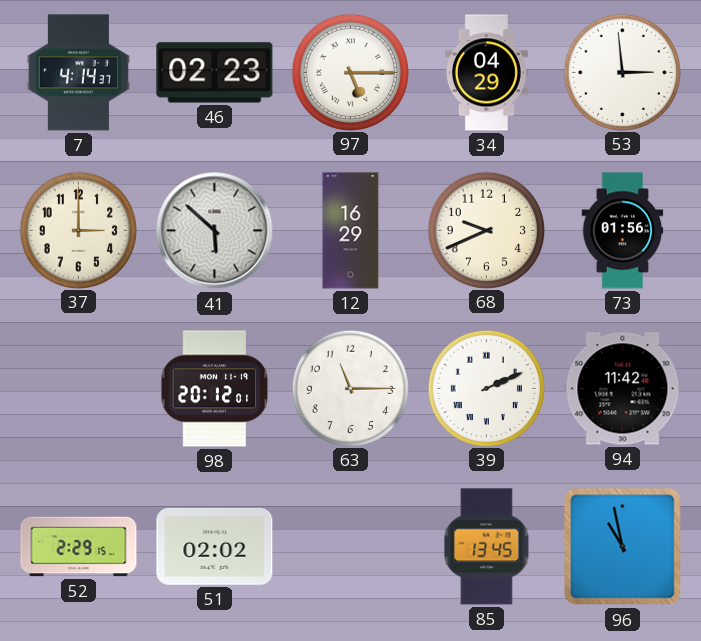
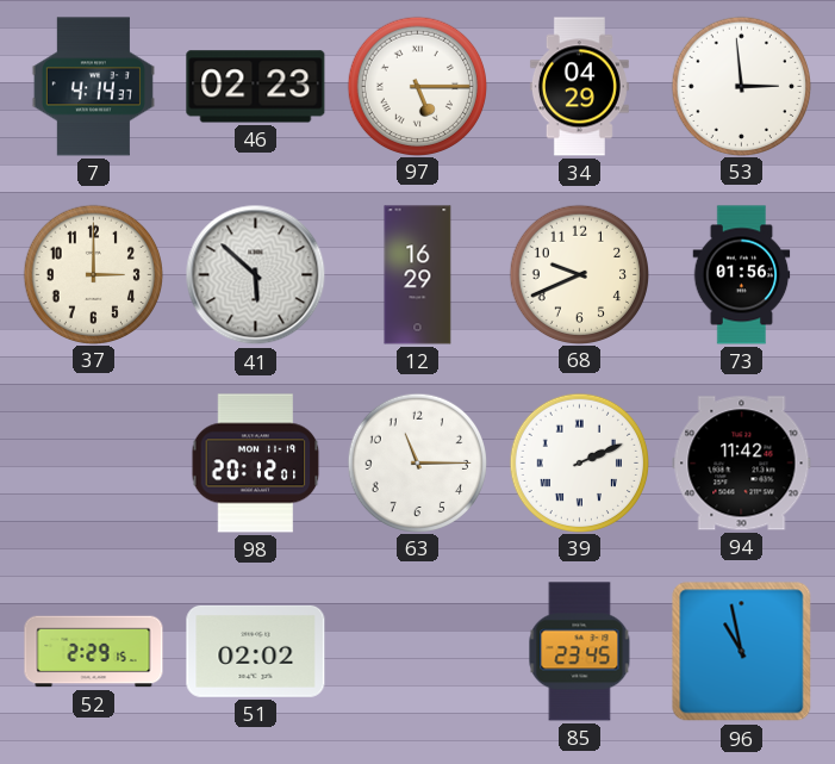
85: 13:45 -> 23:45
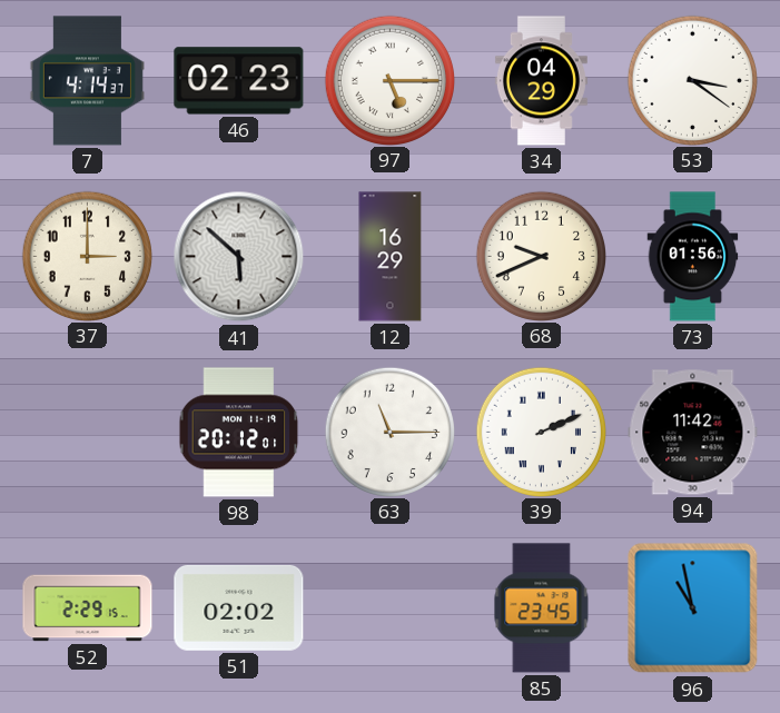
53: 2:59 -> 3:21
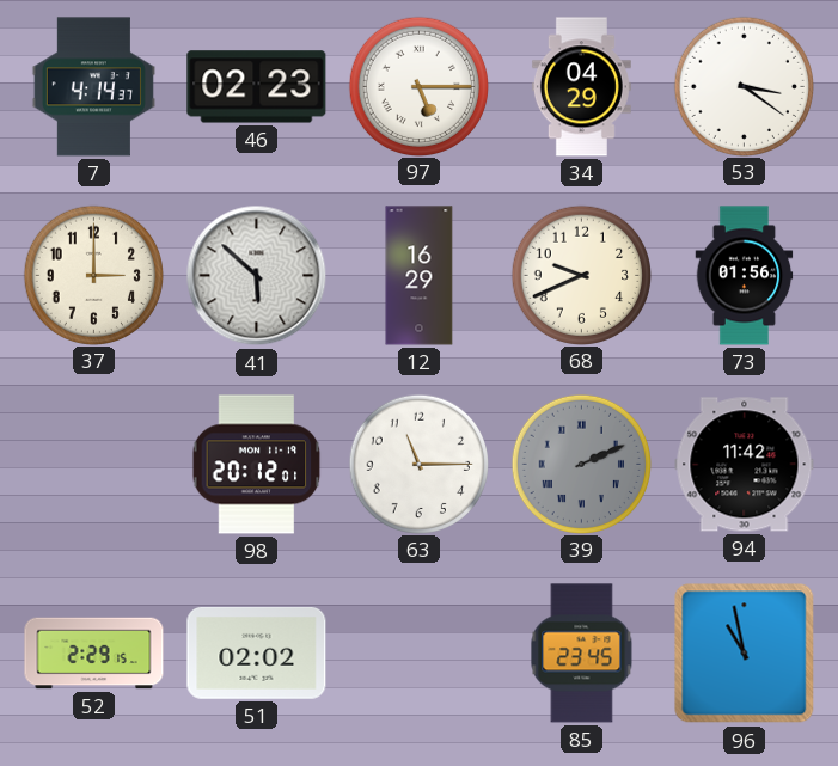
39 dial: white -> grey
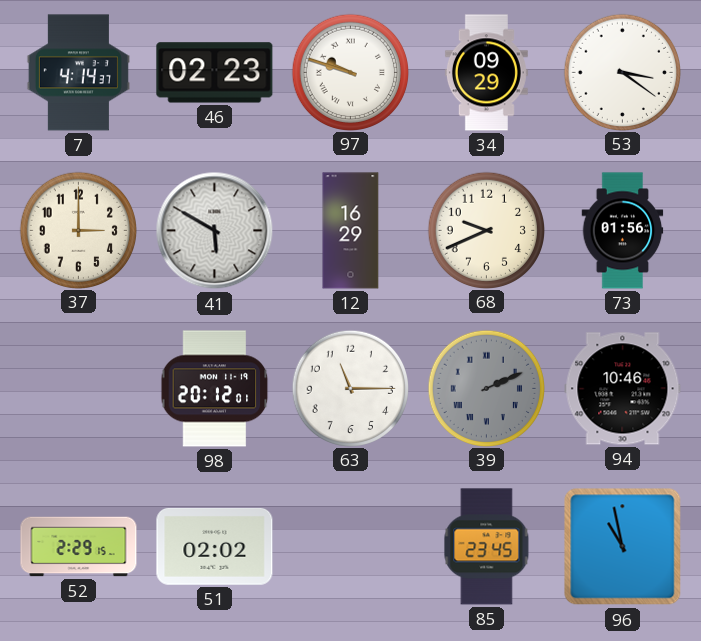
97: 5:15 -> 9:48
34: 04:29 -> 09:29
41: 5:52 -> 5:50
94: 11:42 -> 10:46
